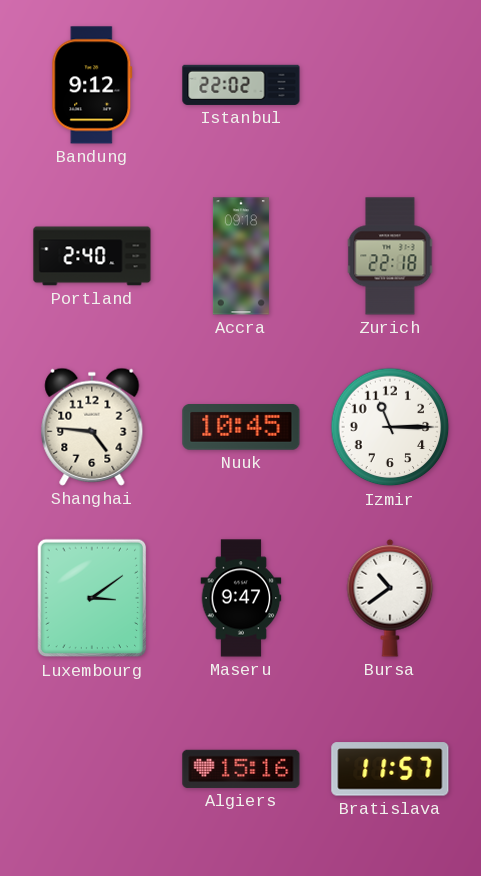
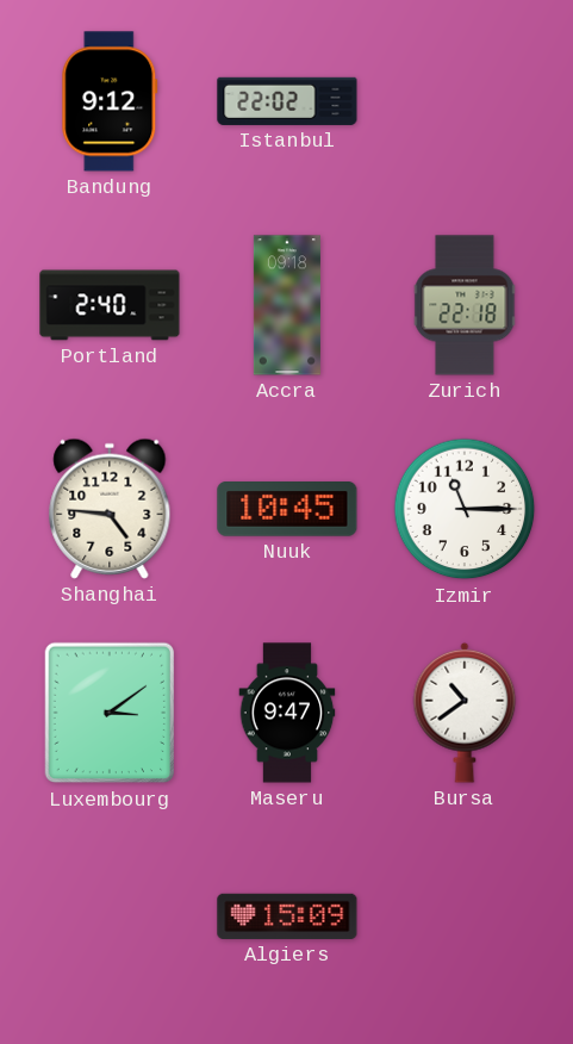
Algiers: 15:16 -> 15:09
Bratislava: 11:57 -> none
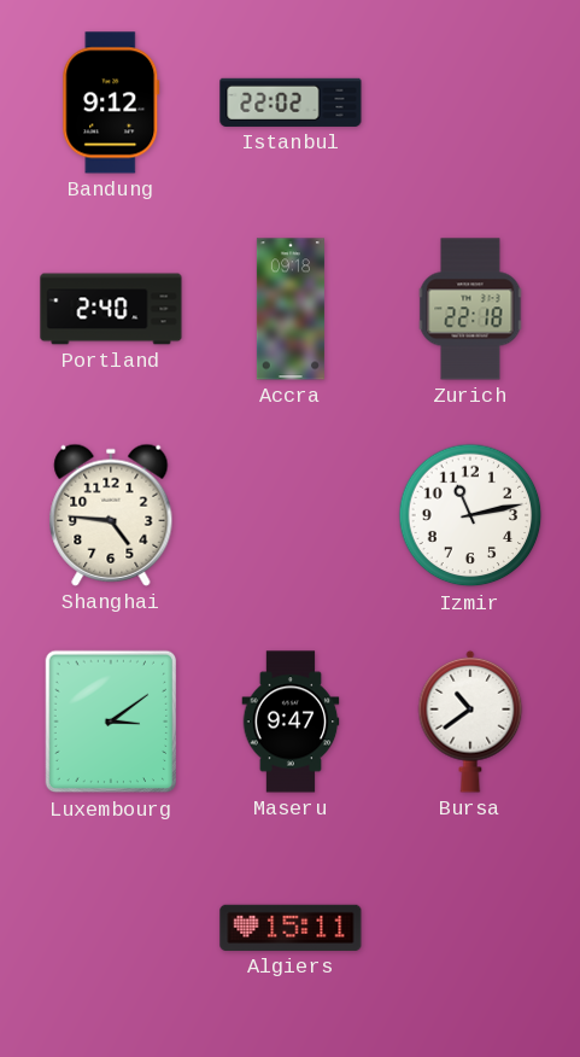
Nuuk: 10:45 -> none
Izmir: 11:15 -> 11:13
Algiers: 15:09 -> 15:11
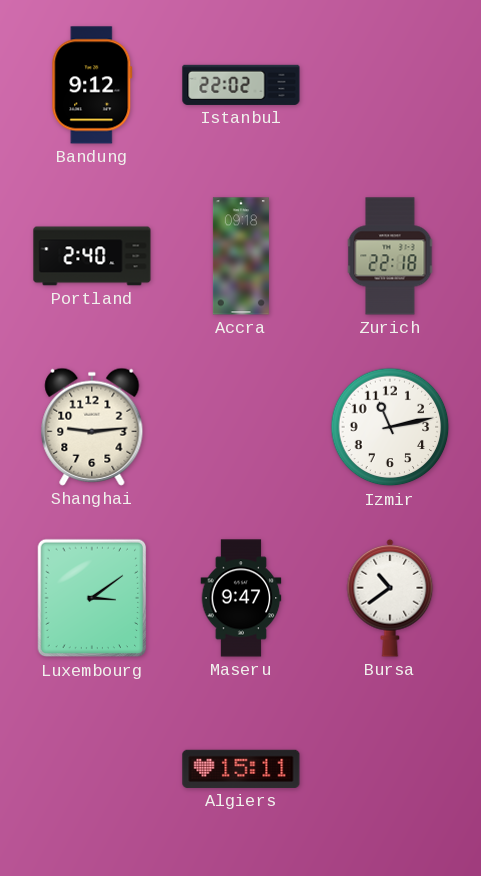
Shanghai: 4:46 -> 9:14
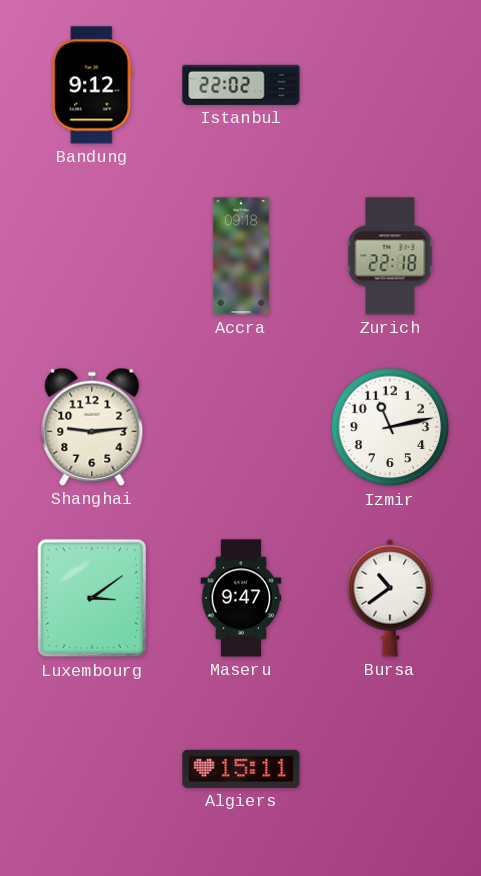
Portland: 2:40 -> none
